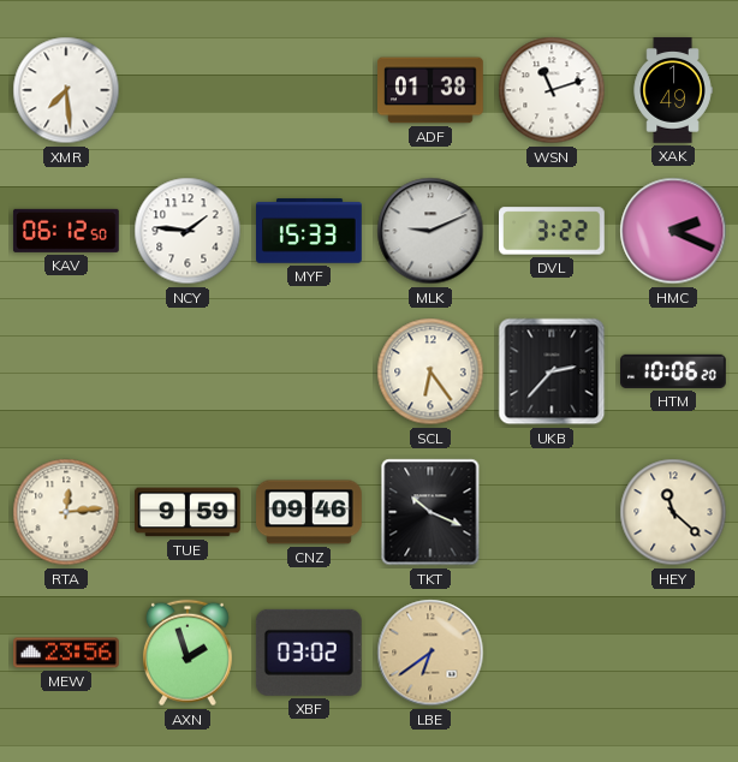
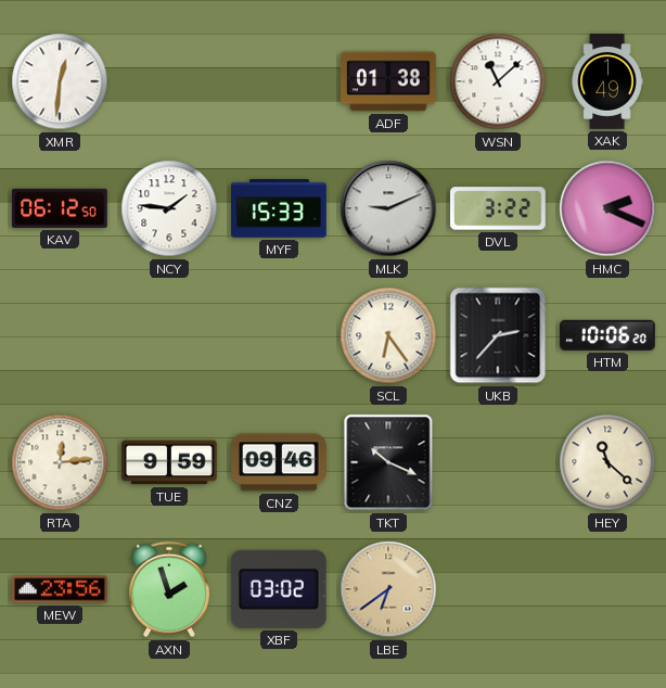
XMR: 7:29 -> 12:31
WSN: 11:12 -> 11:08
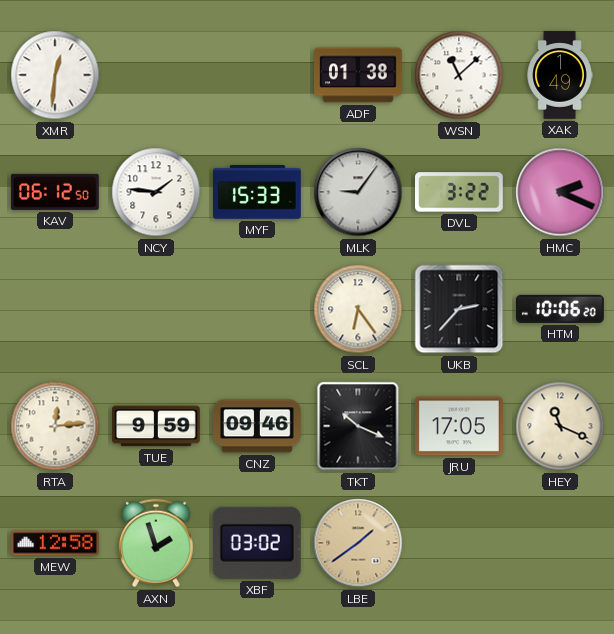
MLK: 9:11 -> 9:06
JRU: none -> 17:05
HEY: 11:22 -> 11:19
MEW: 23:56 -> 12:58
LBE: 6:39 -> 1:39
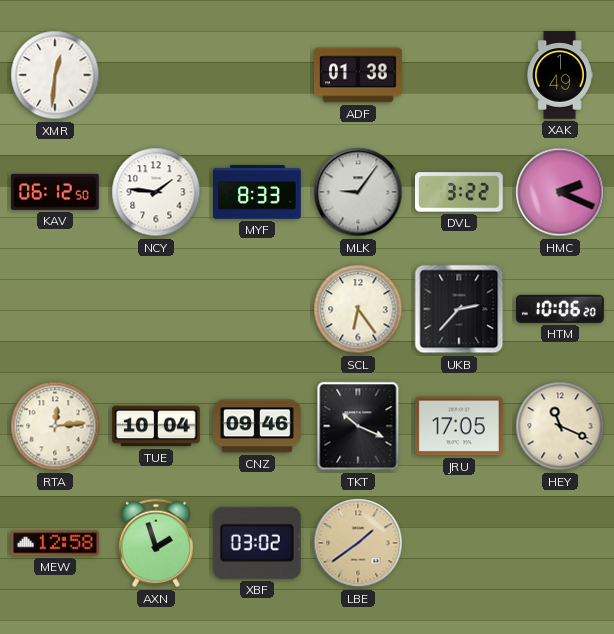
WSN: 11:08 -> none
MYF: 15:33 -> 8:33
TUE: 9:59 -> 10:04
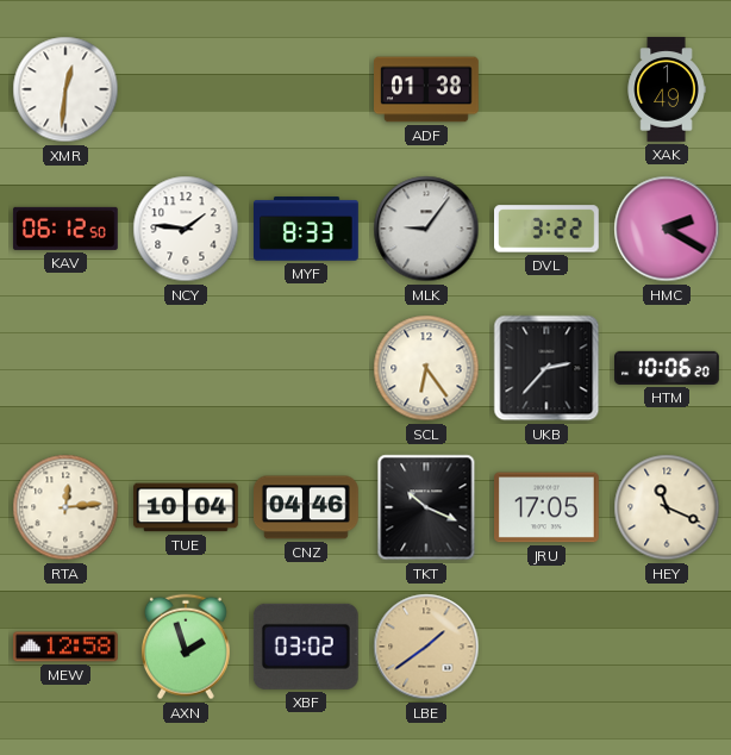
HMC: 2:19 -> 2:20
CNZ: 09:46 -> 04:46
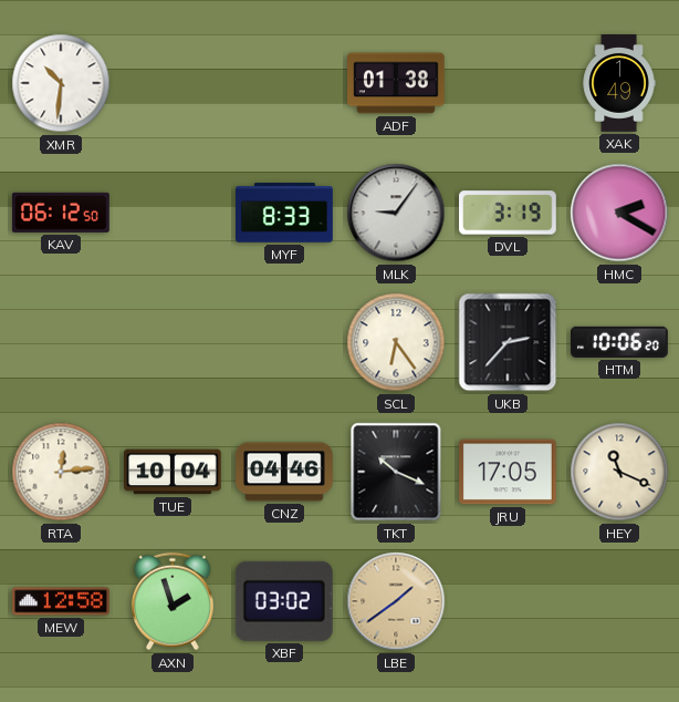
XMR: 12:31 -> 10:31
NCY: 1:46 -> none
DVL: 3:22 -> 3:19
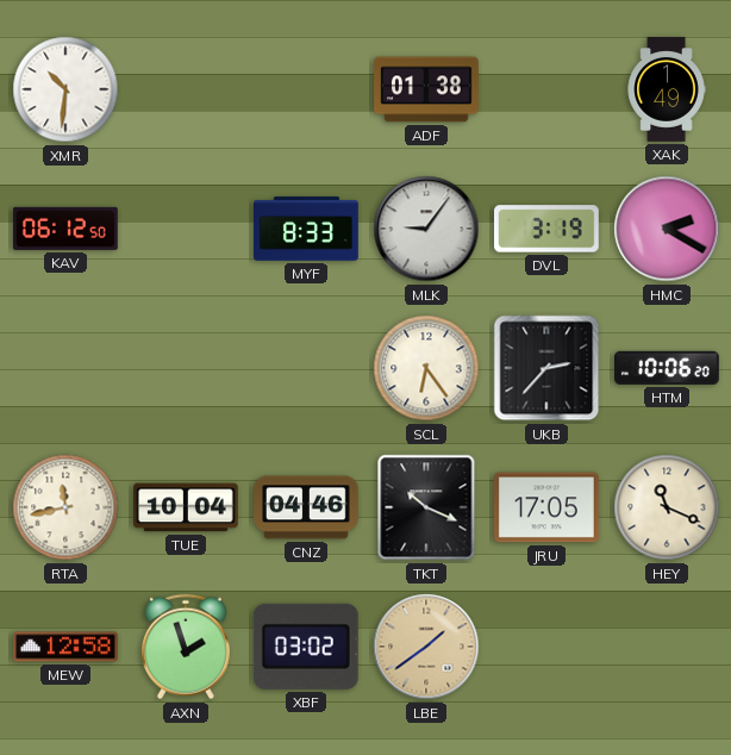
RTA: 12:14 -> 11:43
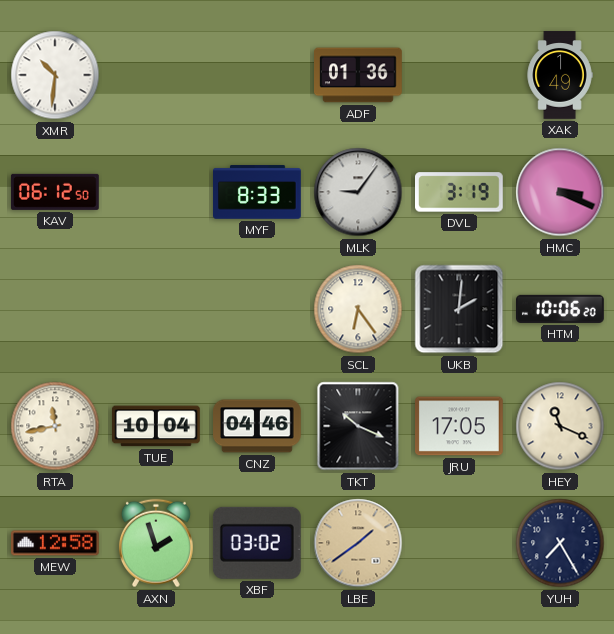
ADF: 01:38 -> 01:36
HMC: 2:20 -> 3:19
UKB: 2:37 -> 2:01
YUH: none -> 7:25
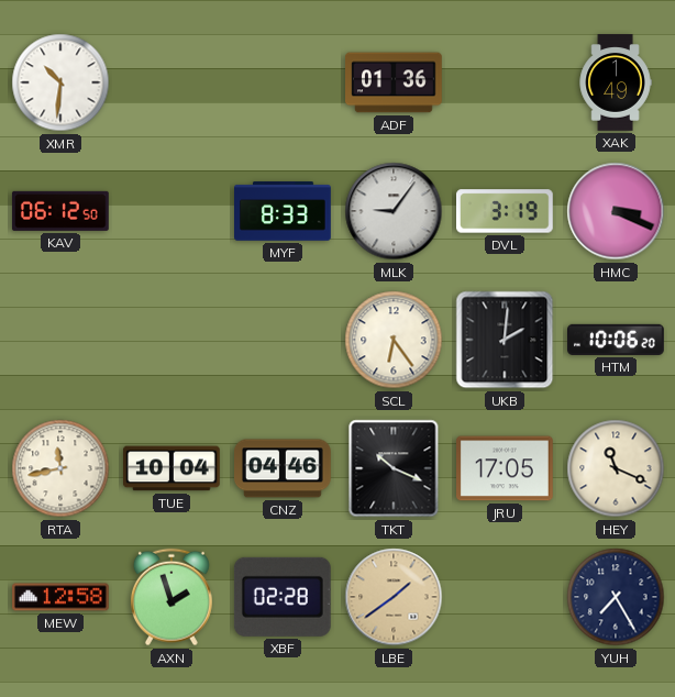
XBF: 03:02 -> 02:28
